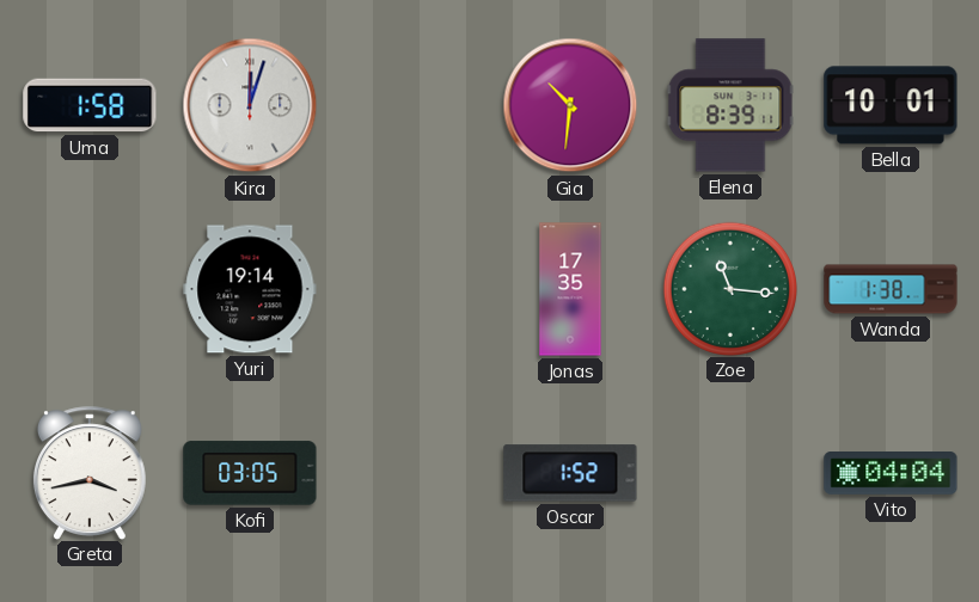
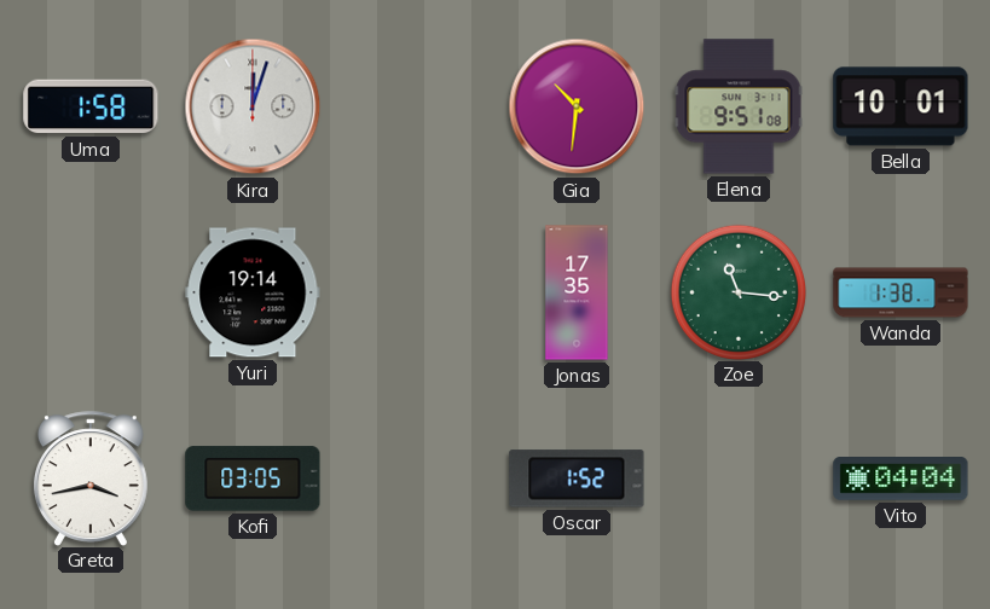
Elena: 8:39 -> 9:51
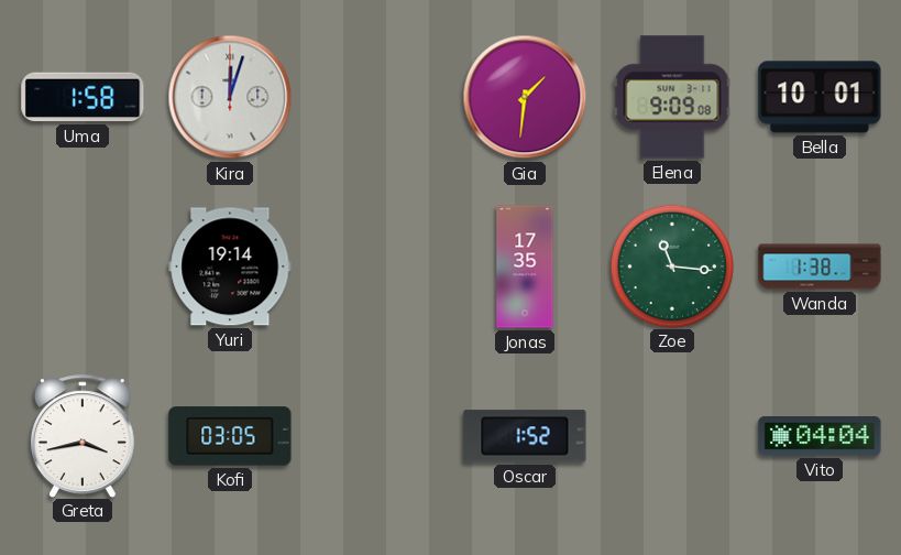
Gia: 10:31 -> 1:31
Elena: 9:51 -> 9:09
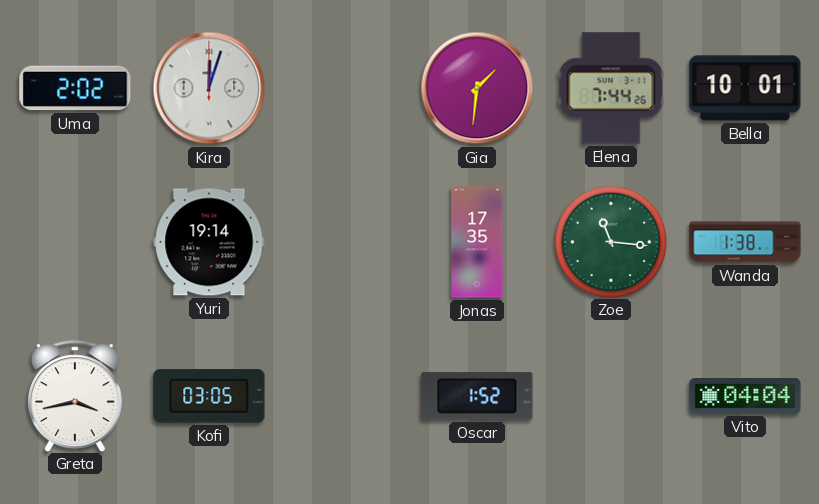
Uma: 1:58 -> 2:02
Elena: 9:09 -> 7:44
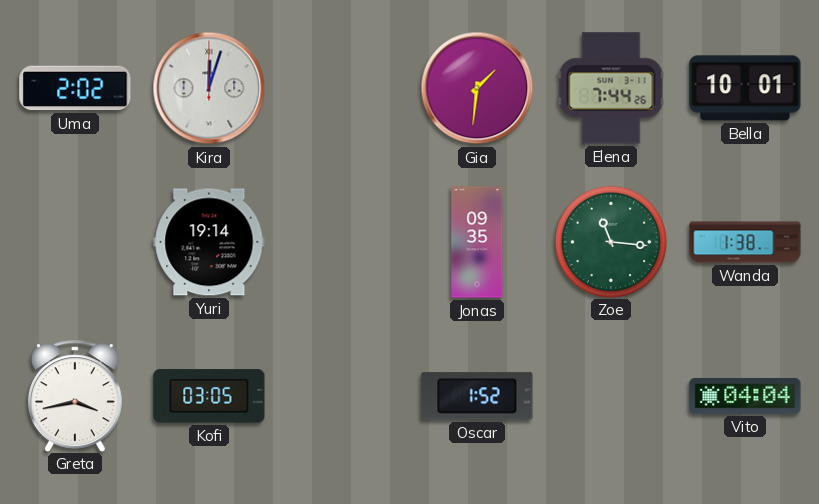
Jonas: 17:35 -> 09:35
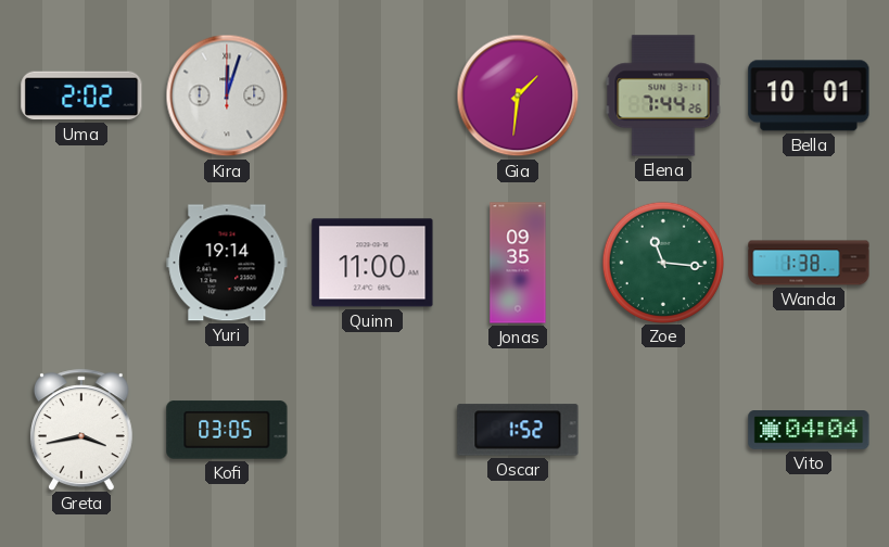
Quinn: none -> 11:00
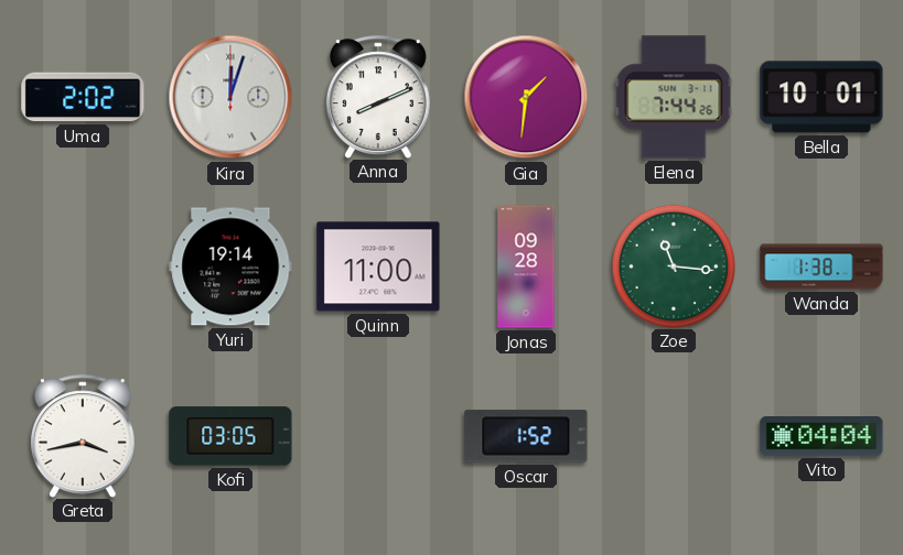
Anna: none -> 8:11
Jonas: 09:35 -> 09:28
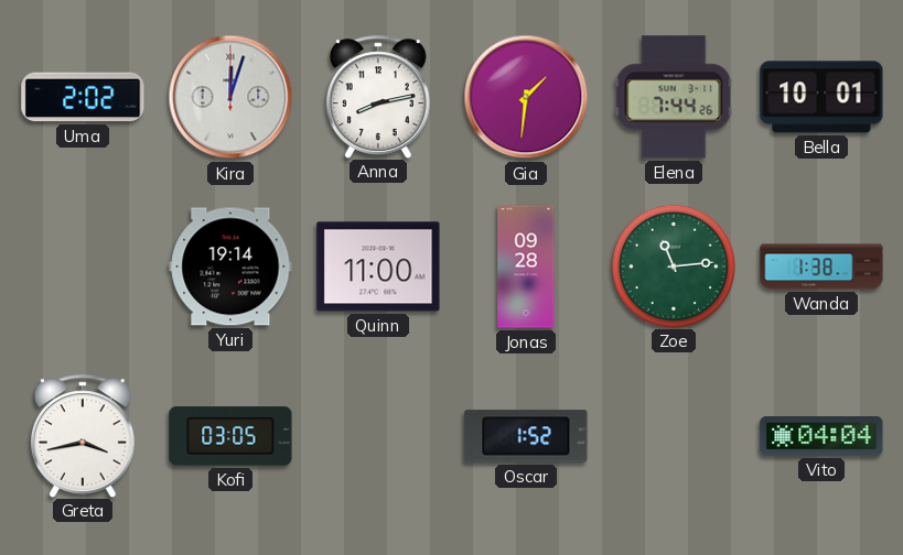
Anna: 8:11 -> 8:13
Zoe: 11:16 -> 11:14
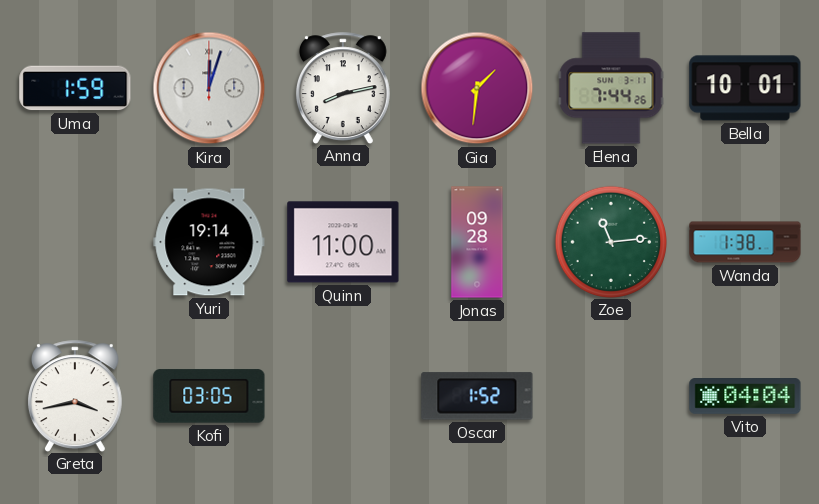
Uma: 2:02 -> 1:59
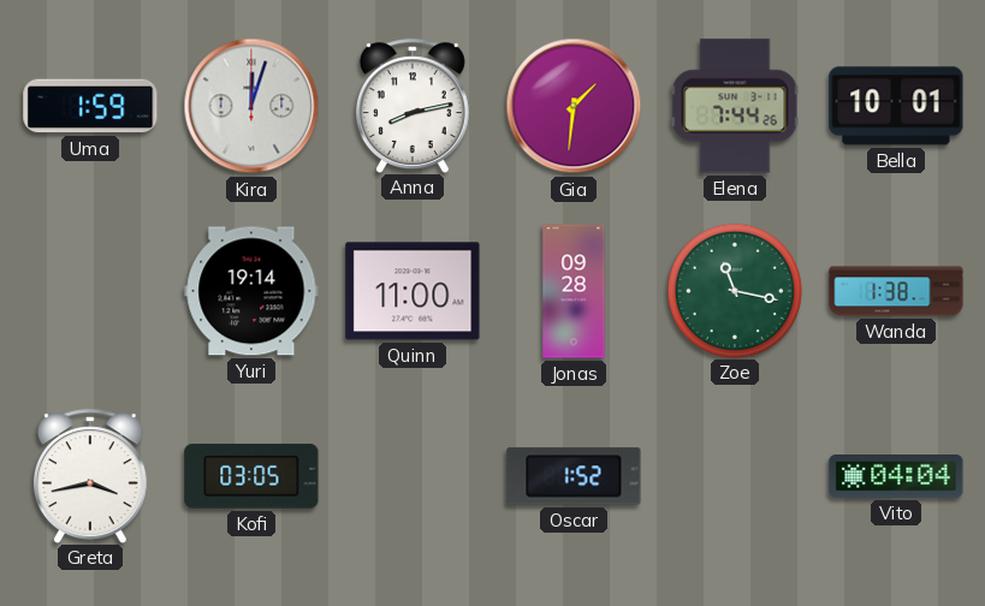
Zoe: 11:14 -> 11:17
